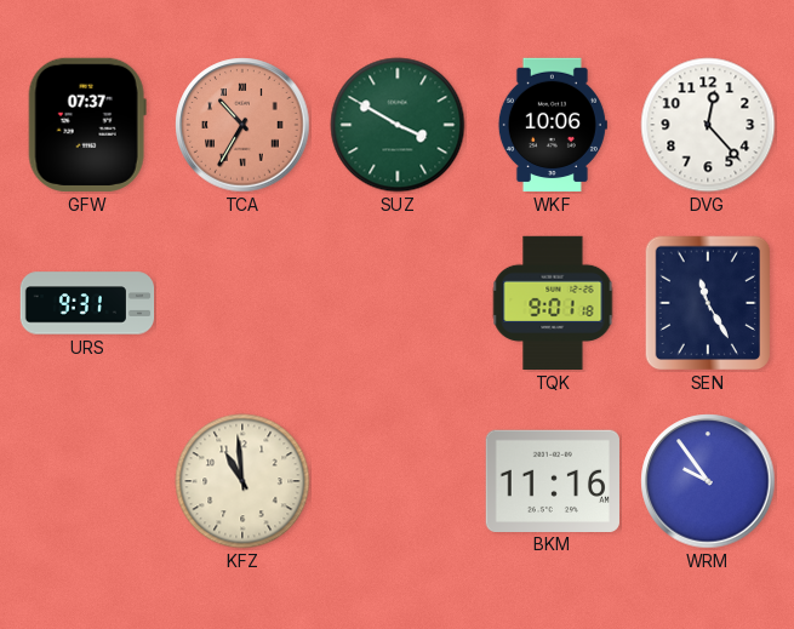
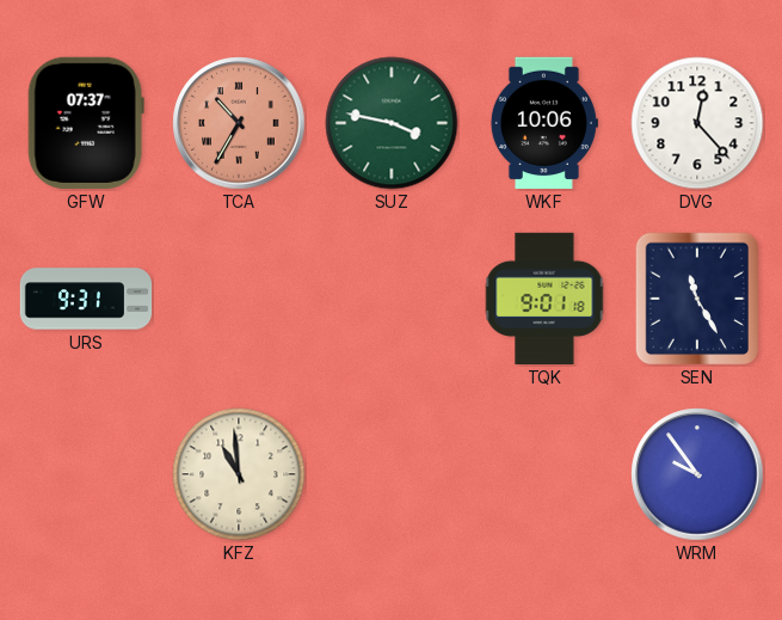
SUZ: 3:50 -> 3:47
BKM: 11:16 -> none
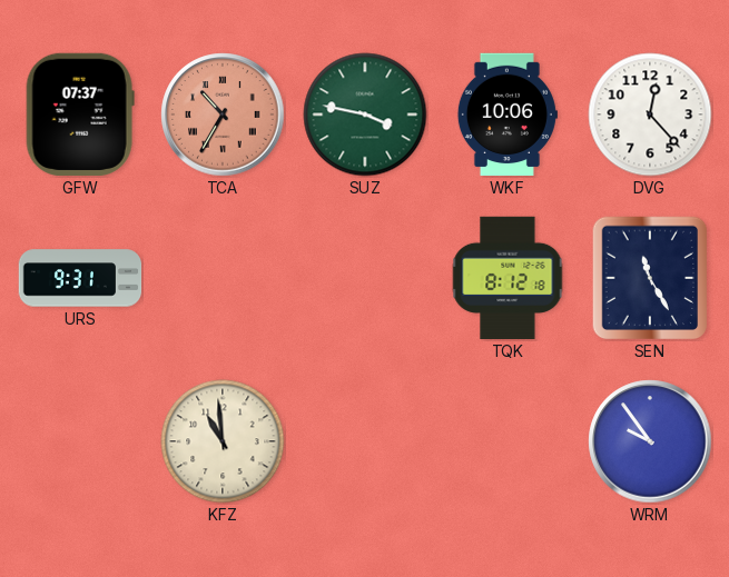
TQK: 9:01 -> 8:12
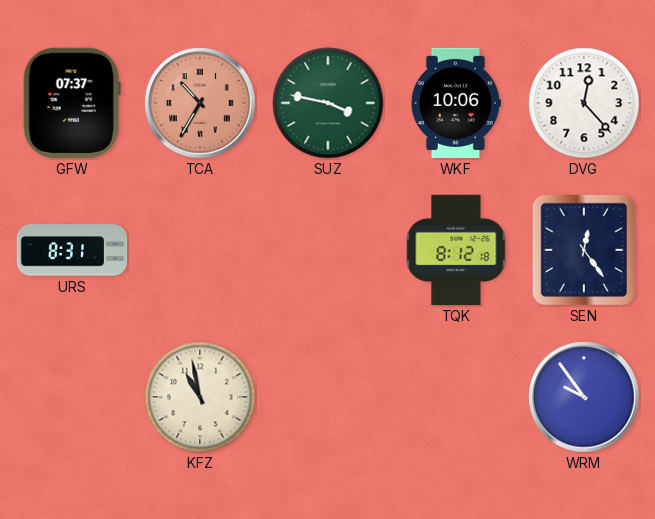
URS: 9:31 -> 8:31
SEN: 11:25 -> 12:24
KFZ: 10:59 -> 10:58
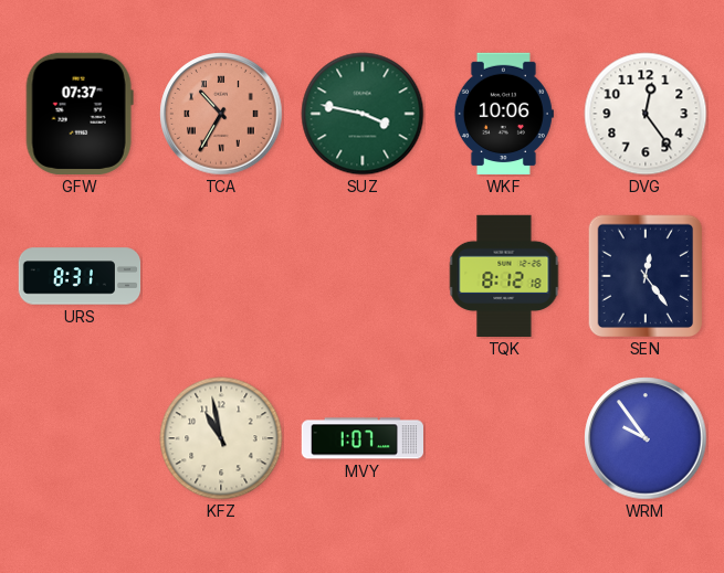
DVG: 12:23 -> 12:24
MVY: none -> 1:07
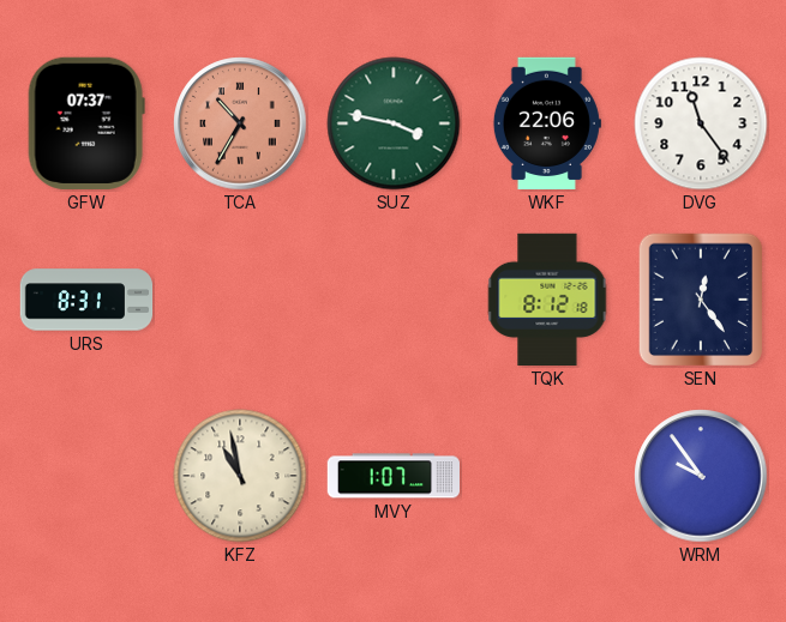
WKF: 10:06 -> 22:06
DVG: 12:24 -> 11:24
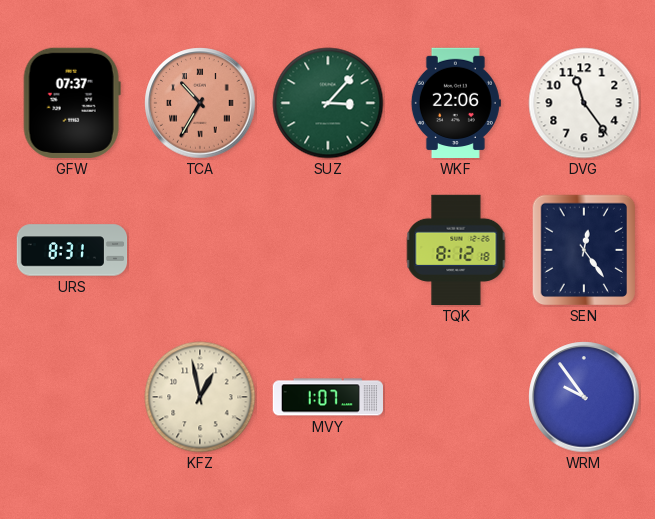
SUZ: 3:47 -> 3:07
KFZ: 10:58 -> 12:58
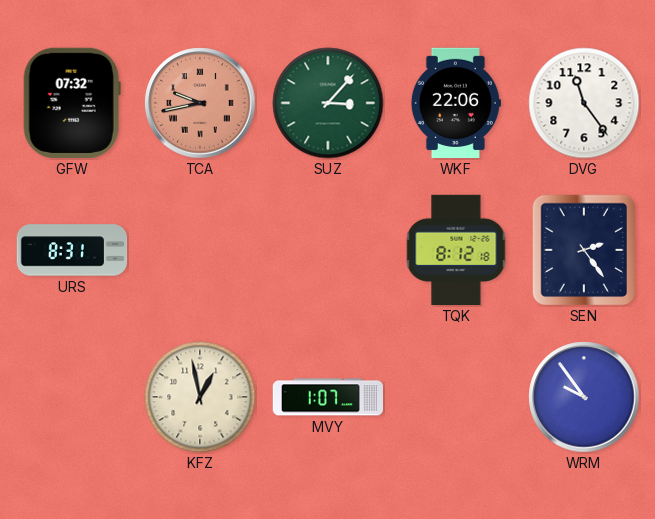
GFW: 07:37 -> 07:32
TCA: 10:35 -> 9:43
SEN: 12:24 -> 2:24
